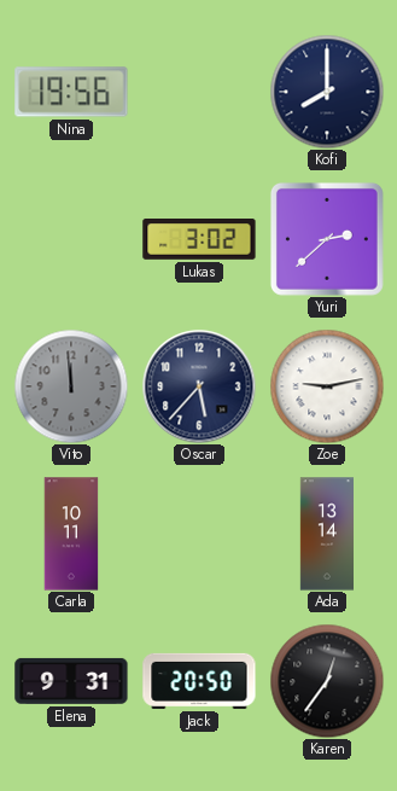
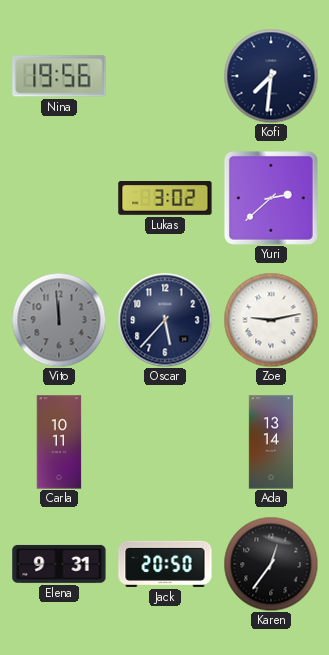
Kofi: 8:00 -> 7:31
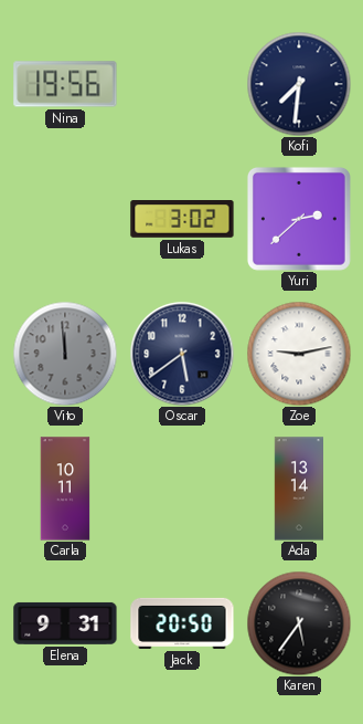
Oscar: 5:37 -> 5:39
Karen: 12:36 -> 5:36
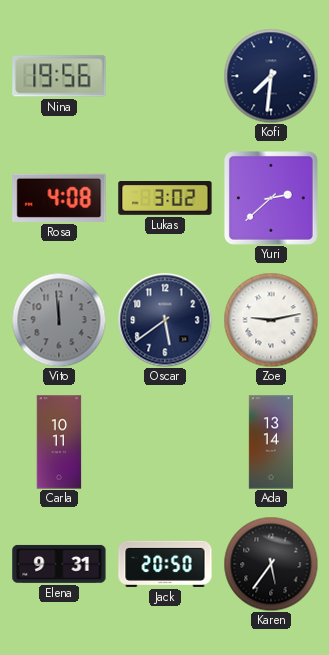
Rosa: none -> 4:08
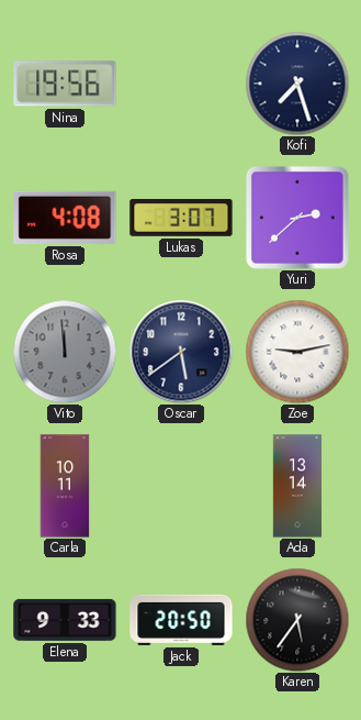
Kofi: 7:31 -> 7:27
Lukas: 3:02 -> 3:07
Elena: 9:31 -> 9:33
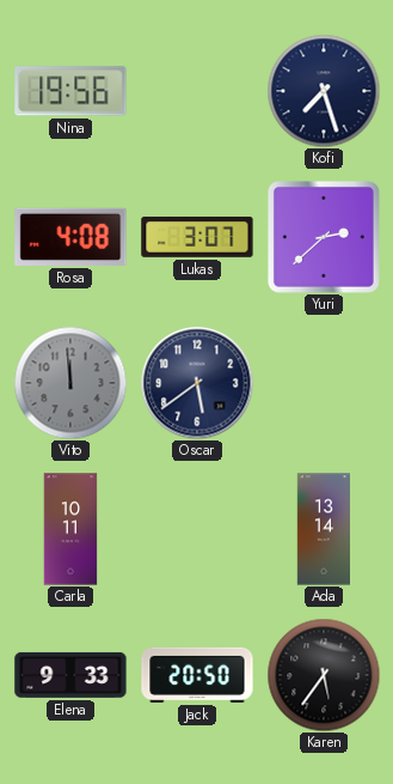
Zoe: 9:13 -> none
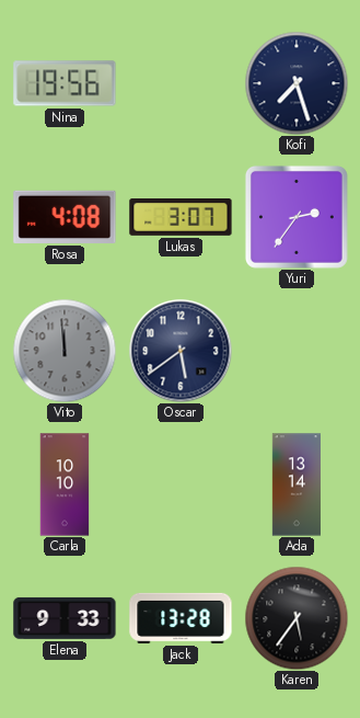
Yuri: 2:38 -> 2:36
Carla: 10:11 -> 10:10
Jack: 20:50 -> 13:28
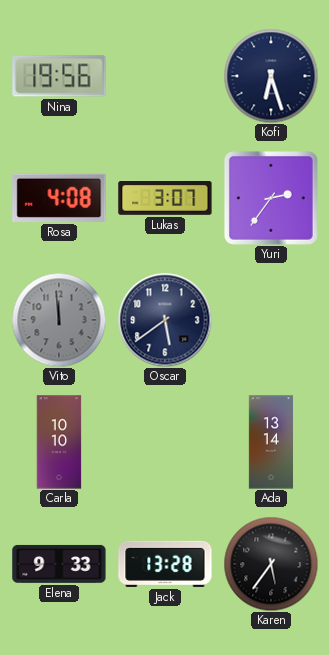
Kofi: 7:27 -> 6:27
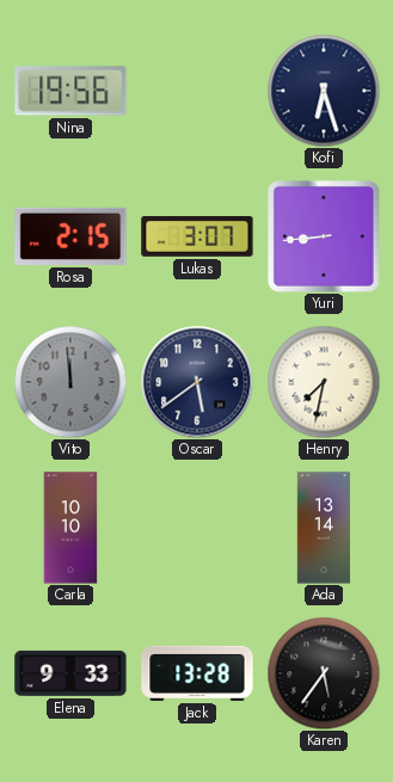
Rosa: 4:08 -> 2:15
Yuri: 2:36 -> 8:44
Henry: none -> 7:32
